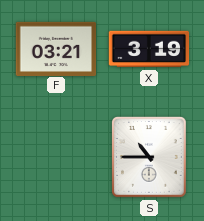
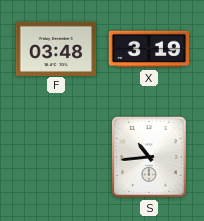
F: 03:21 -> 03:48
S: 10:45 -> 10:44
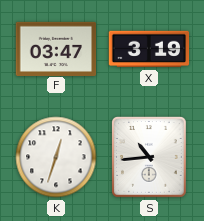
F: 03:48 -> 03:47
K: none -> 12:33
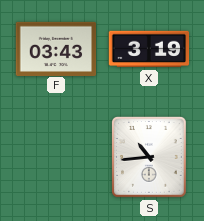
F: 03:47 -> 03:43
K: 12:33 -> none
